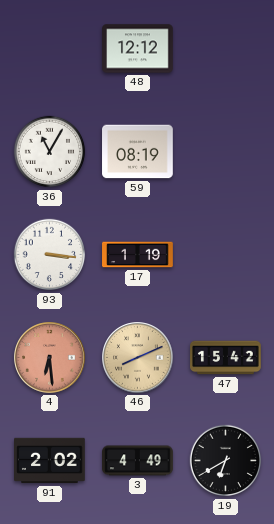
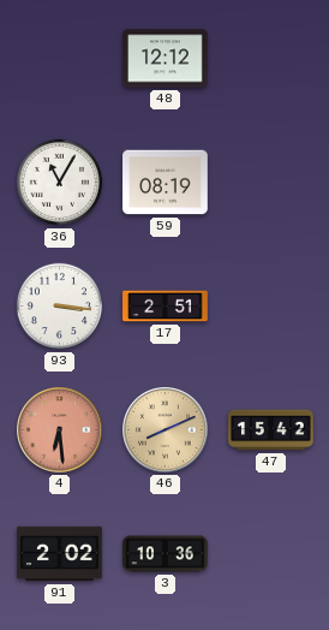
17: 1:19 -> 2:51
3: 4:49 -> 10:36
19: 6:40 -> none
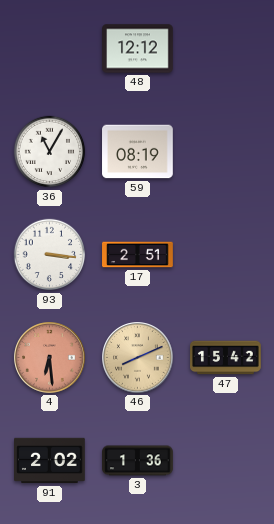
3: 10:36 -> 1:36
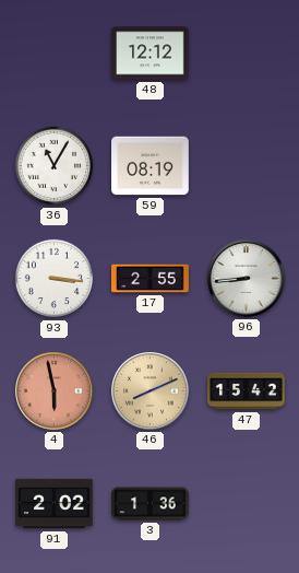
17: 2:51 -> 2:55
96: none -> 8:44
4: 6:29 -> 5:58
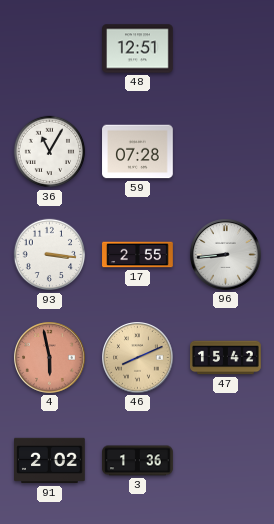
48: 12:12 -> 12:51
59: 08:19 -> 07:28
